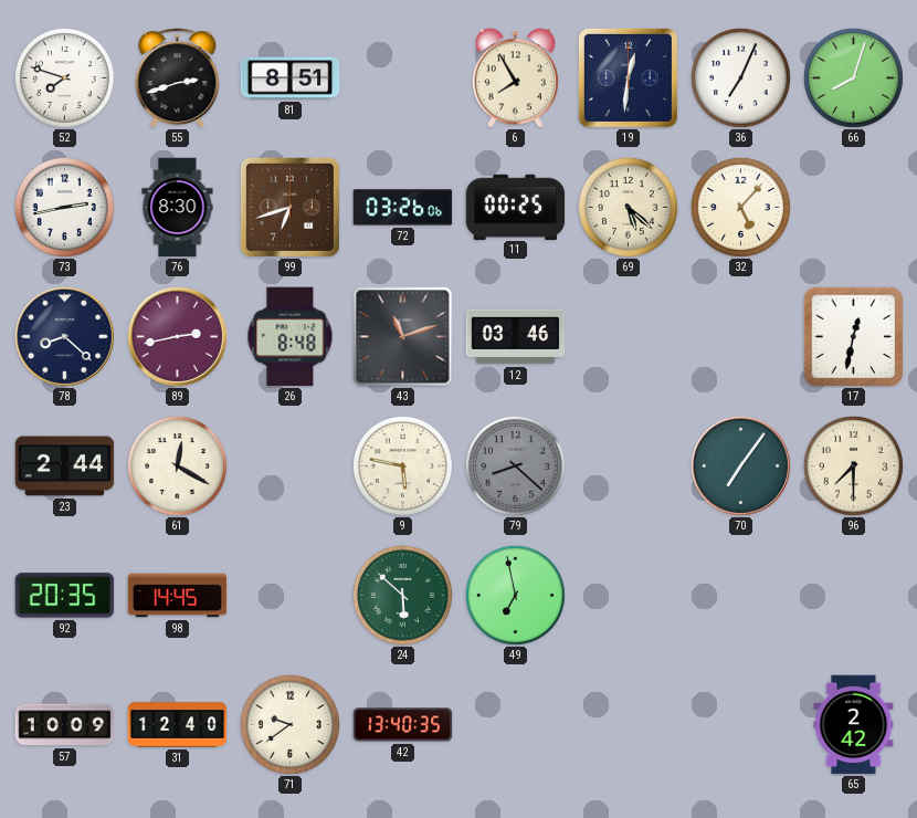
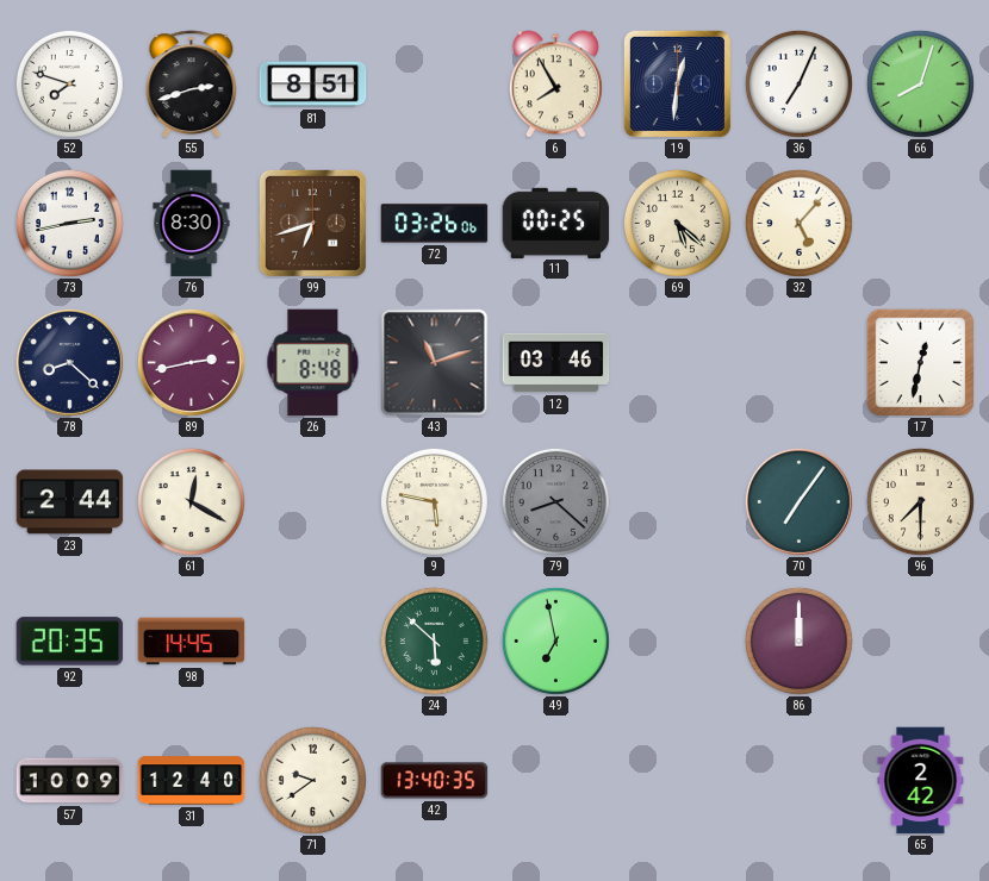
86: none -> 12:00
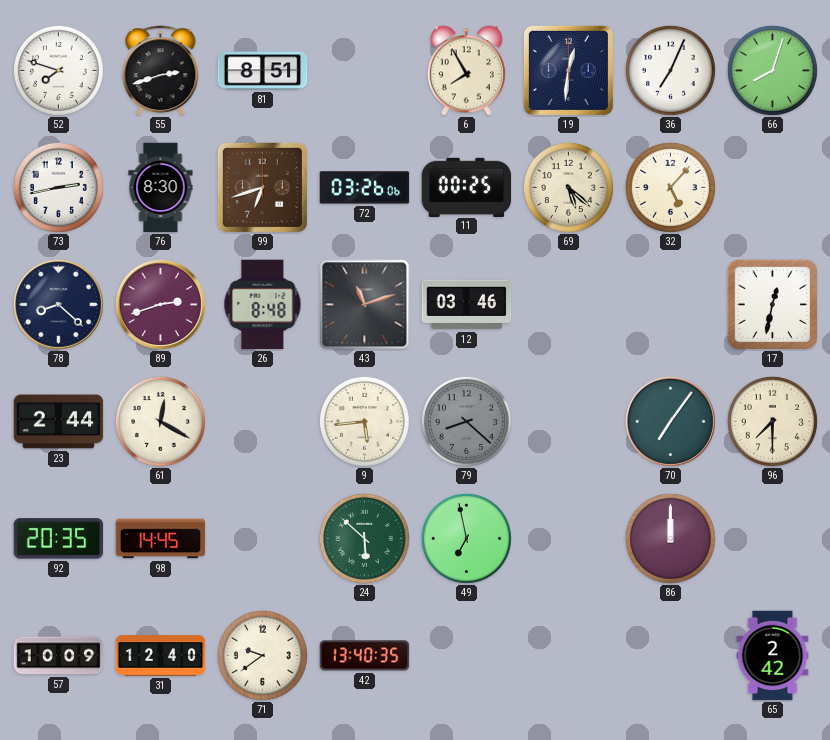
89: 2:43 -> 2:42
9: 5:47 -> 5:44
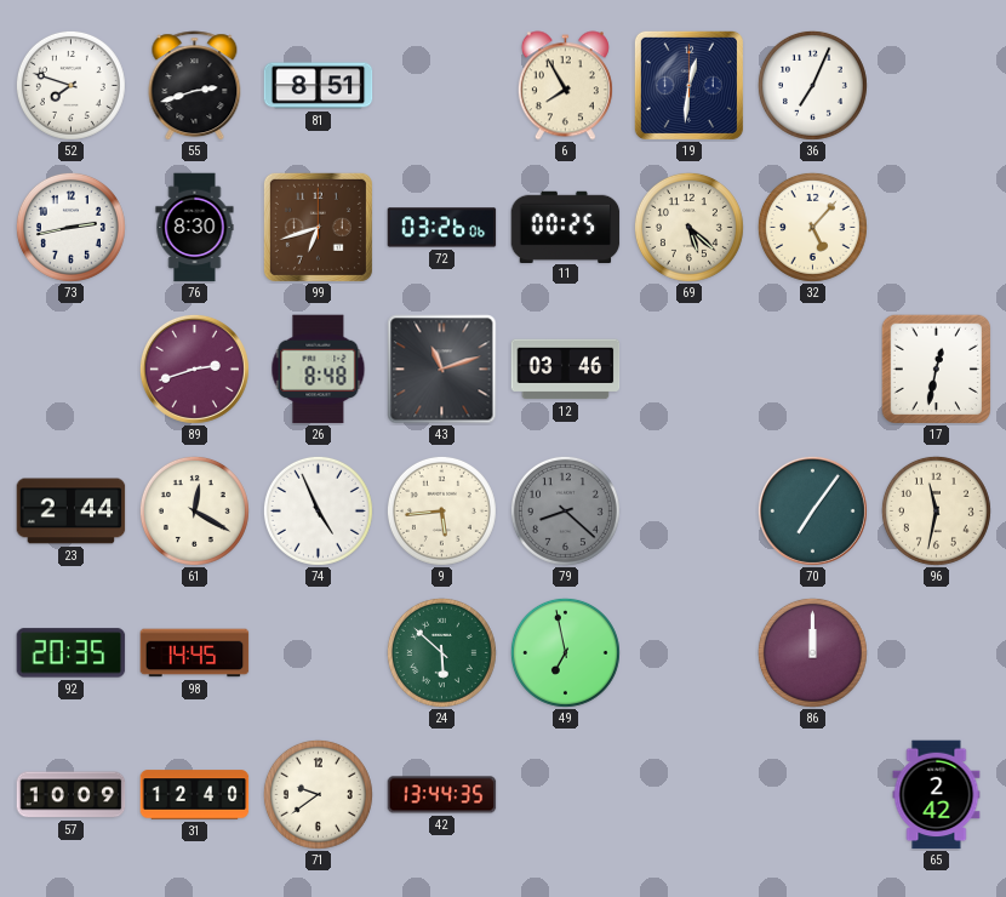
66: 8:03 -> none
78: 8:22 -> none
74: none -> 4:56
96: 7:30 -> 11:32
42: 13:40 -> 13:44
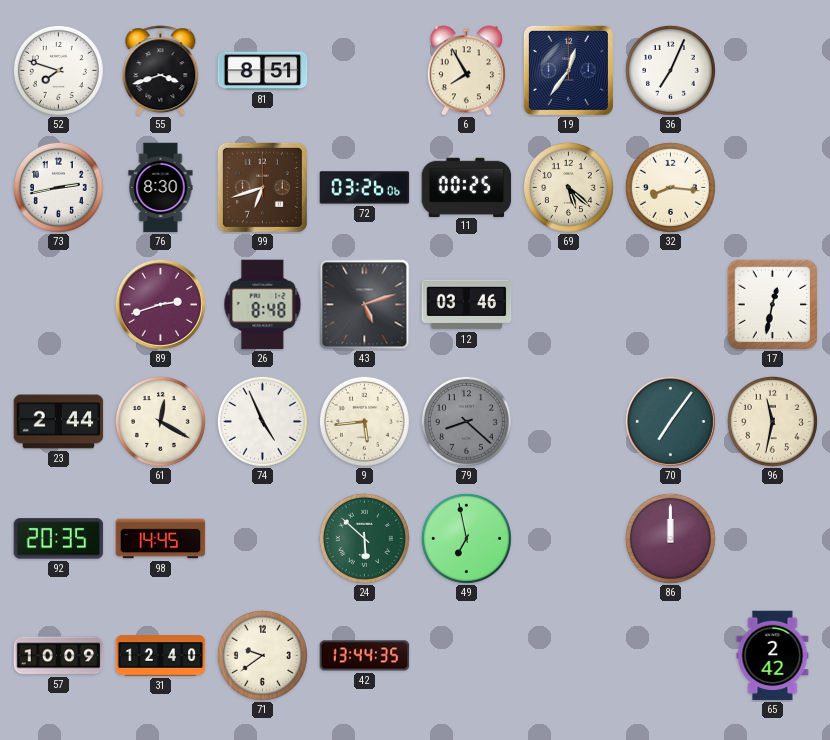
55: 2:42 -> 3:42
19: 12:31 -> 12:36
32: 5:07 -> 8:16
43: 11:12 -> 5:12
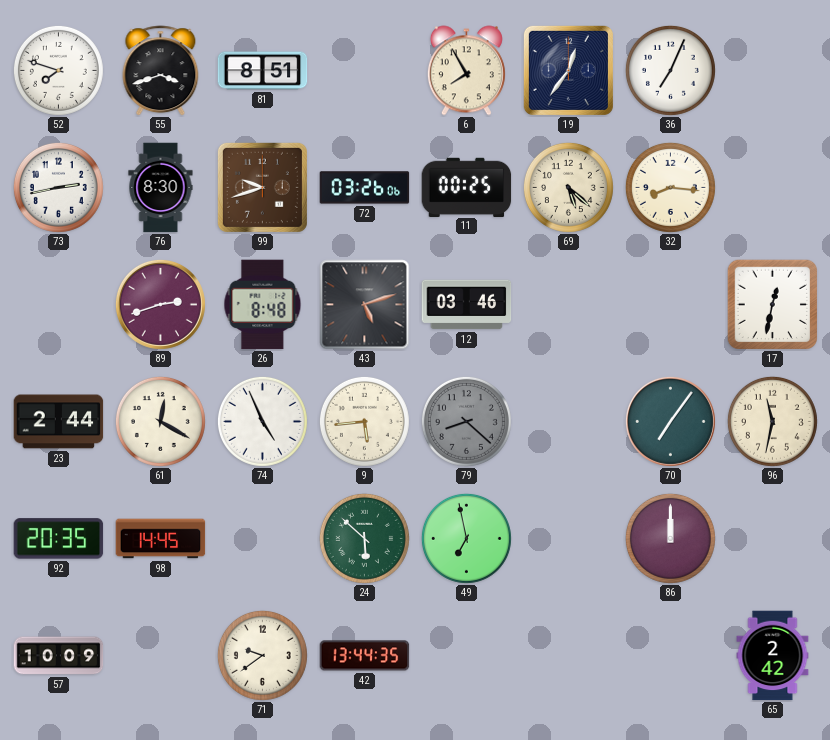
99: 6:42 -> 9:42
31: 12:40 -> none
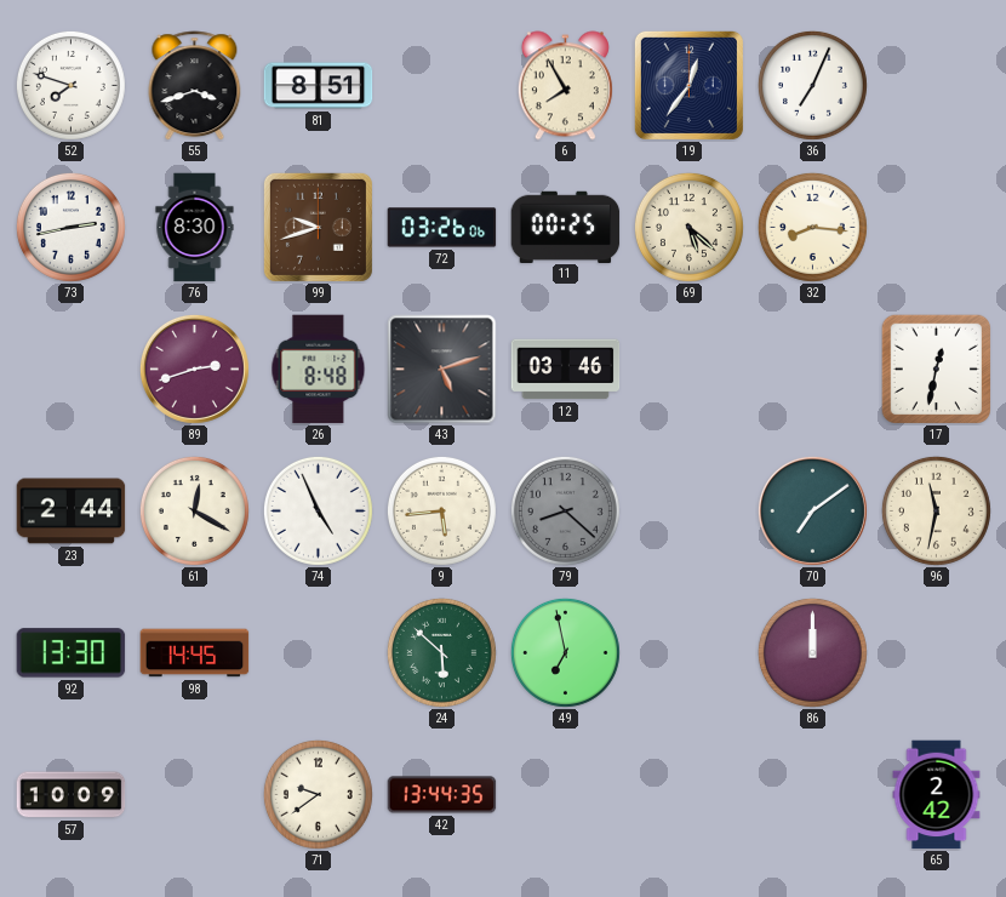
70: 7:06 -> 7:09
92: 20:35 -> 13:30
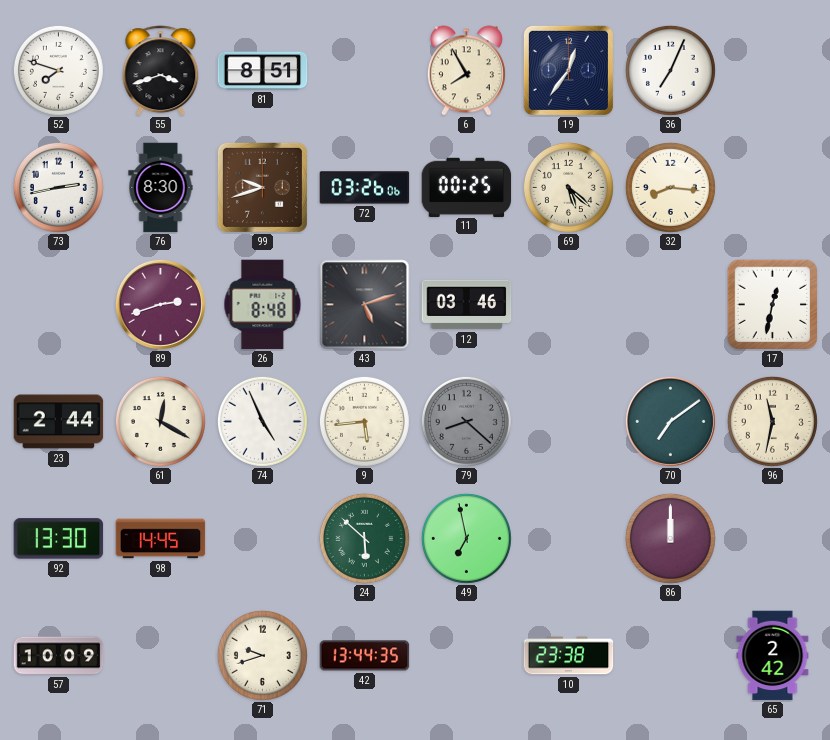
71: 9:39 -> 9:42
10: none -> 23:38
